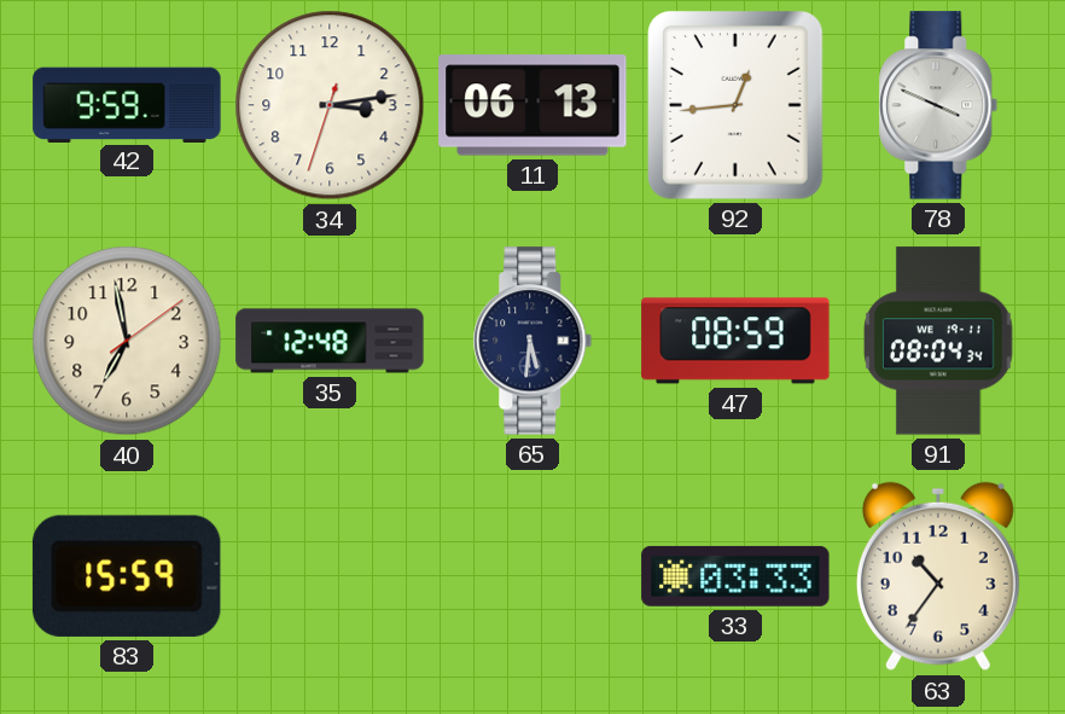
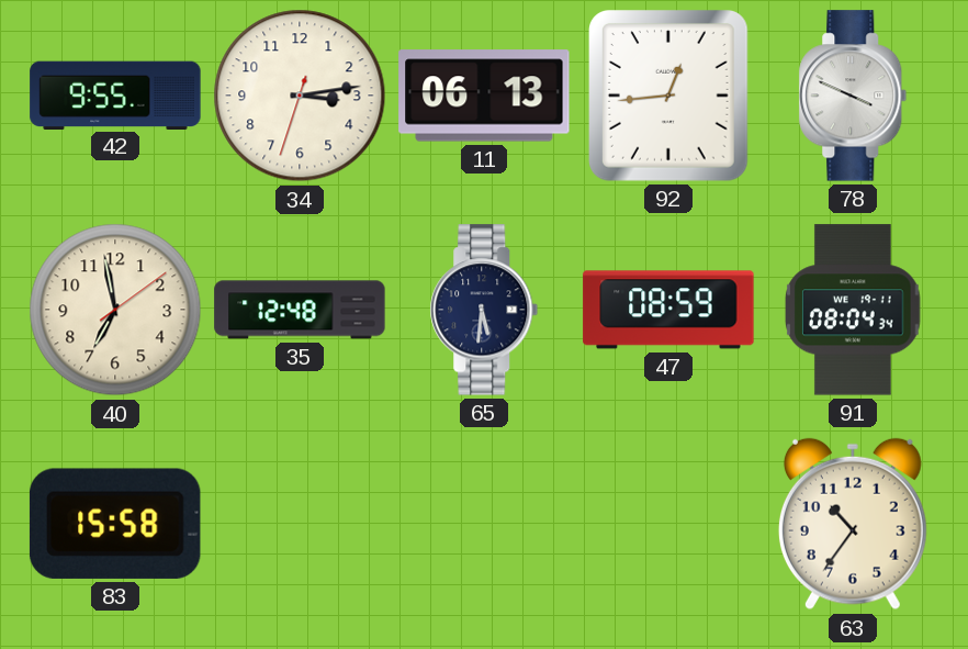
42: 9:59 -> 9:55
83: 15:59 -> 15:58
33: 03:33 -> none
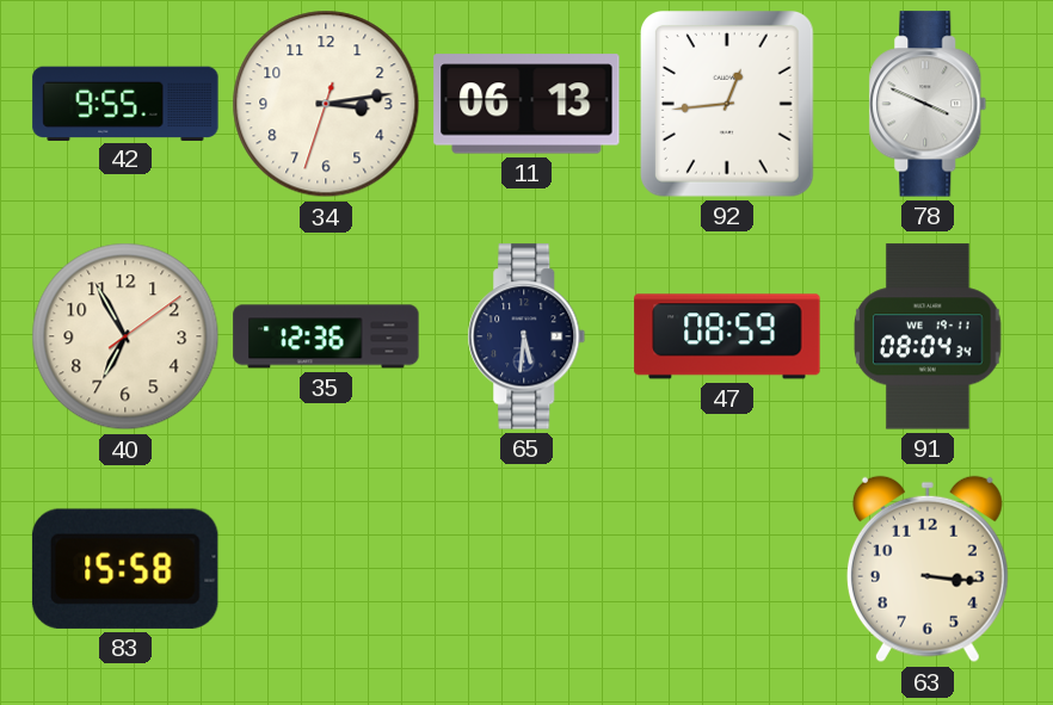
40: 6:58 -> 6:55
35: 12:48 -> 12:36
63: 10:36 -> 3:16
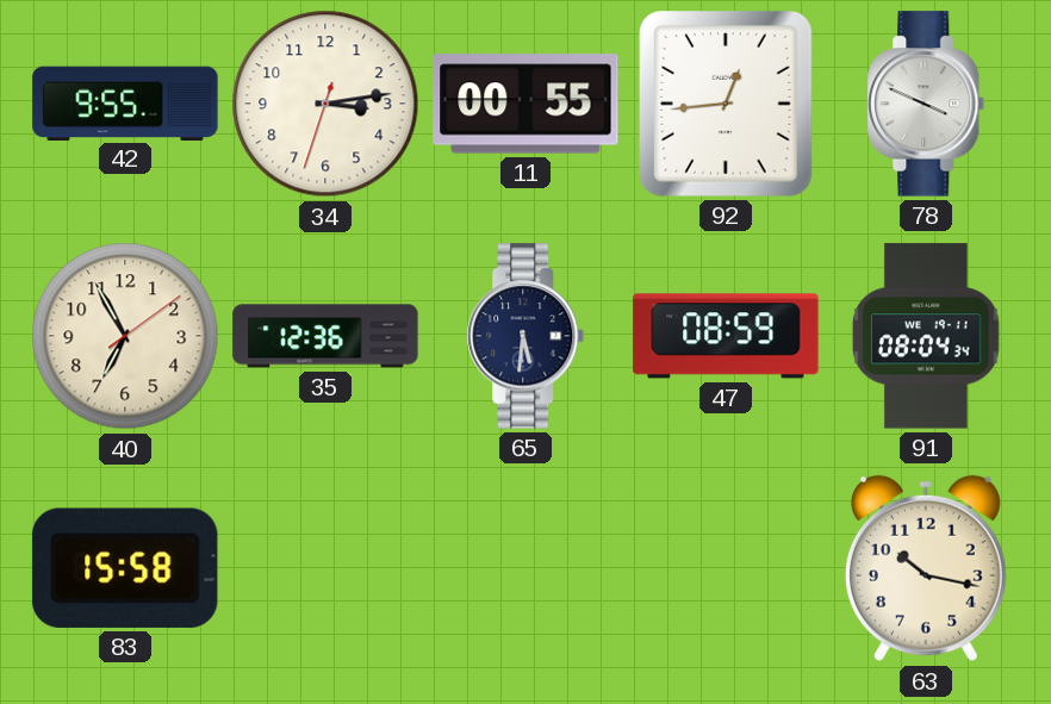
11: 06:13 -> 00:55
63: 3:16 -> 10:17
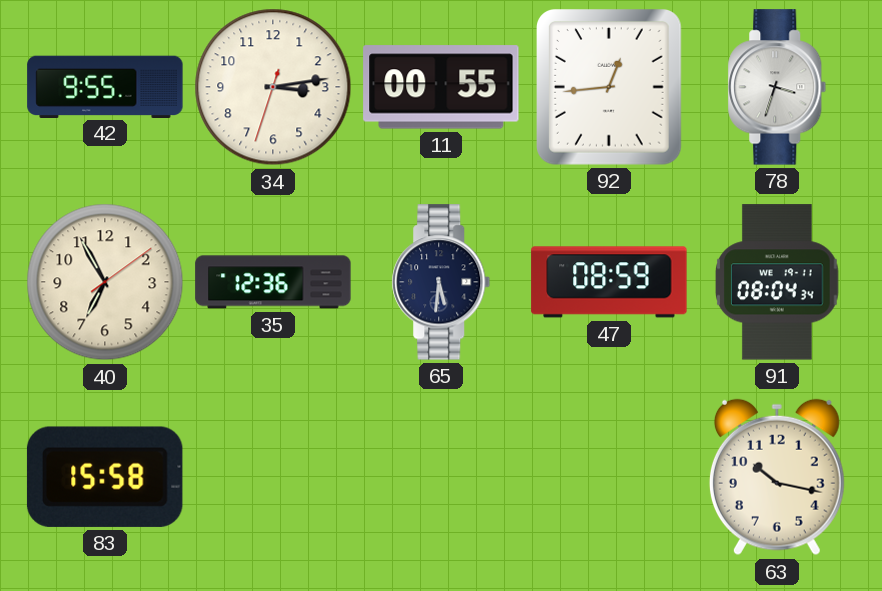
78: 3:49 -> 3:33
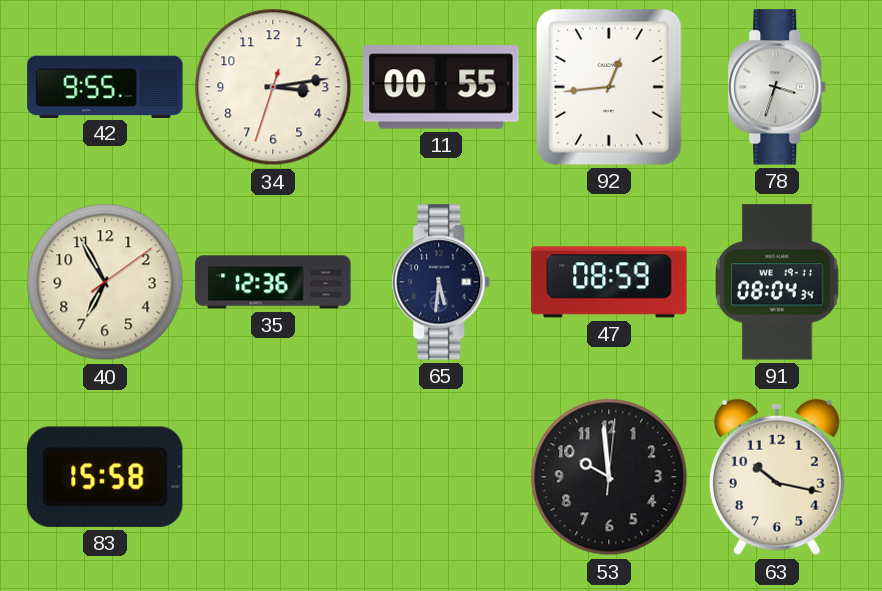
53: none -> 9:59
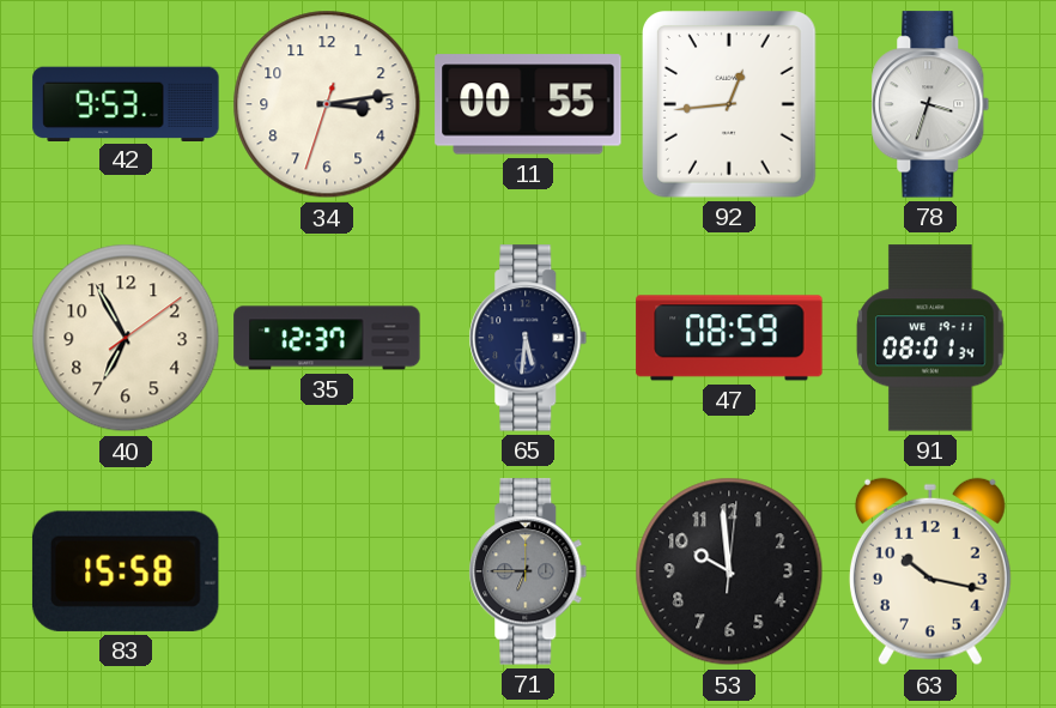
42: 9:55 -> 9:53
35: 12:36 -> 12:37
91: 08:04 -> 08:01
71: none -> 6:45
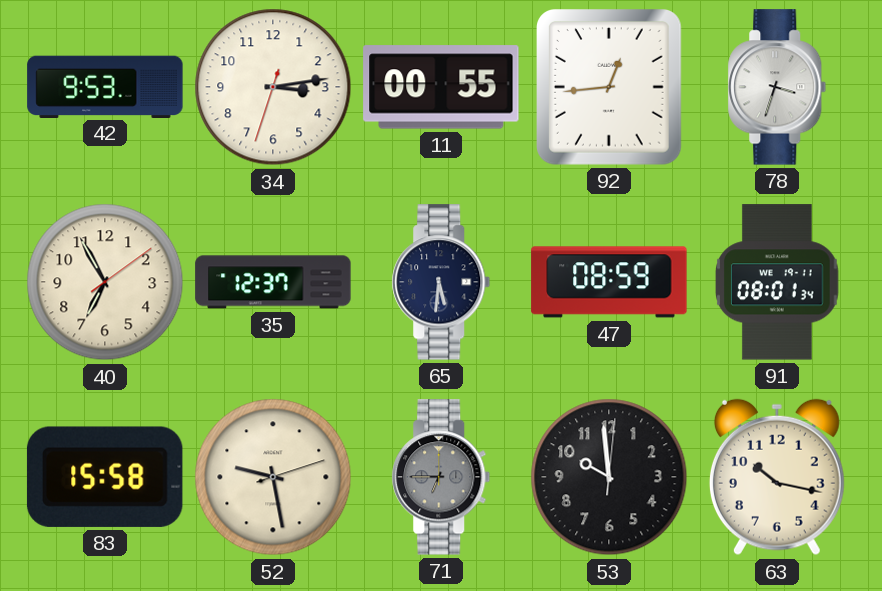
52: none -> 9:28
